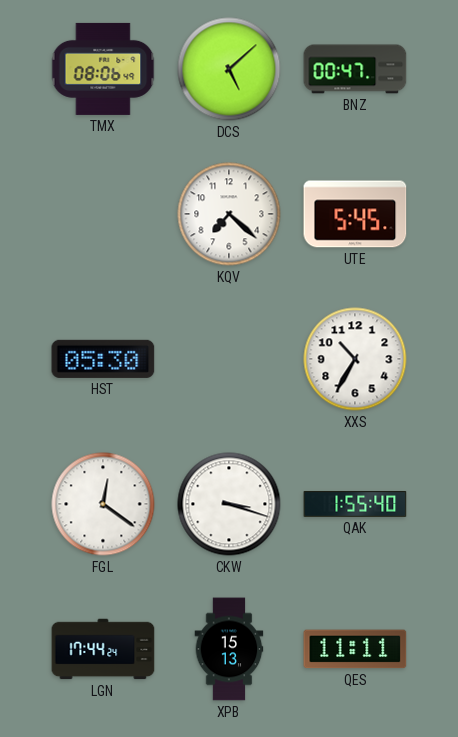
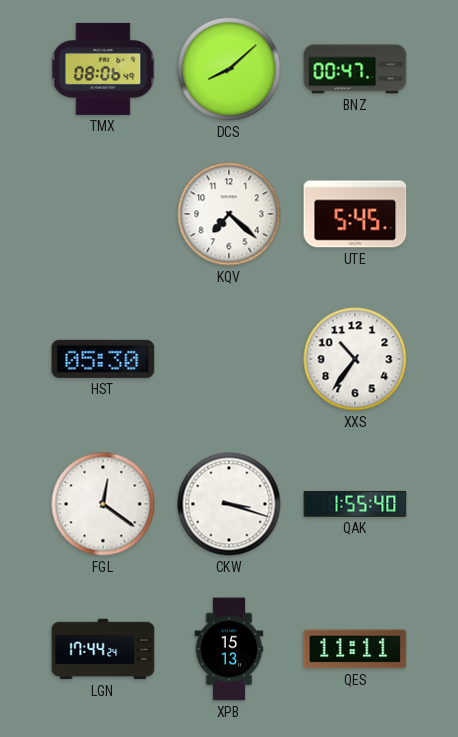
DCS: 5:08 -> 8:08
XXS: 10:35 -> 10:36
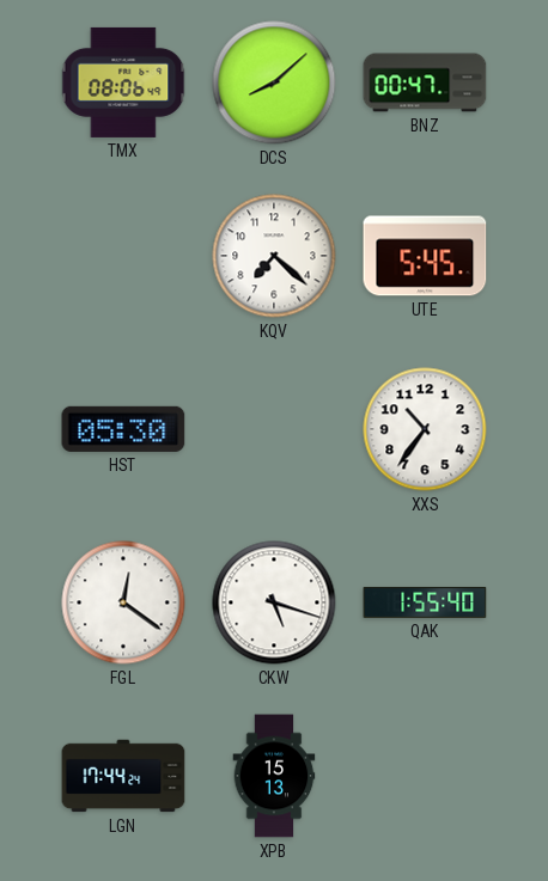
CKW: 3:18 -> 5:18
QES: 11:11 -> none
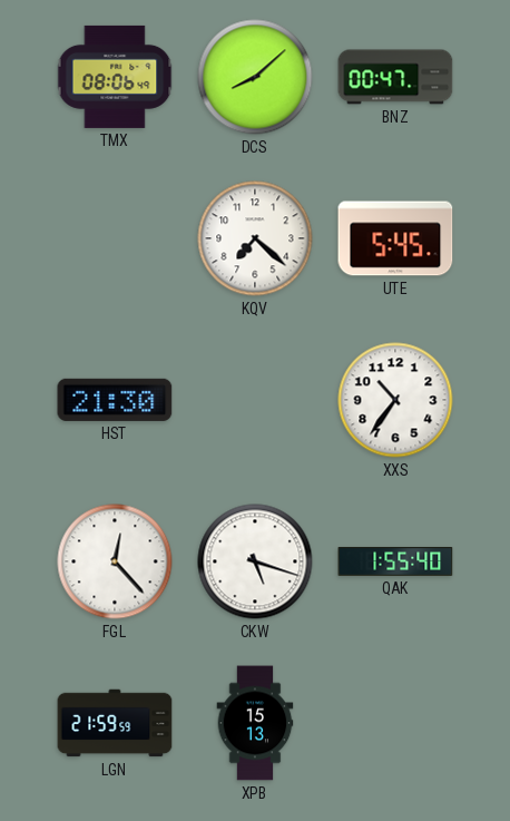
HST: 05:30 -> 21:30
FGL: 12:21 -> 12:23
LGN: 17:44 -> 21:59
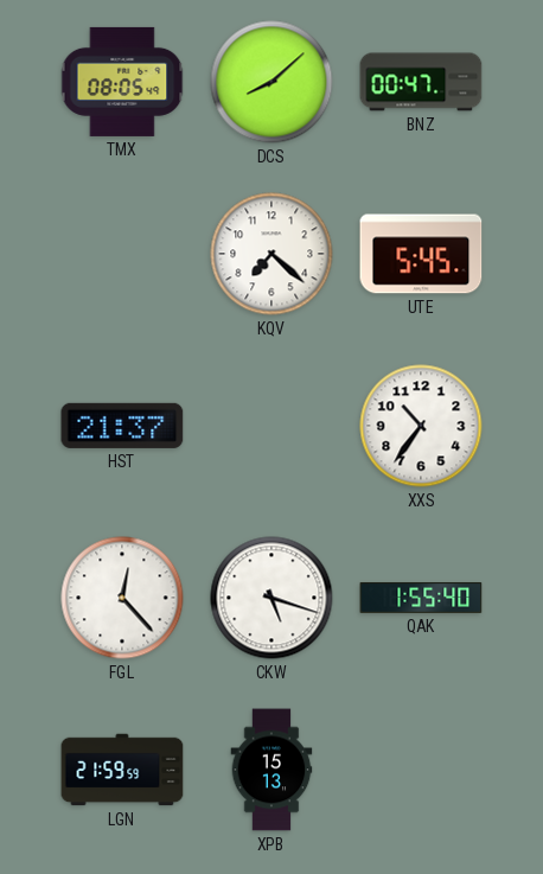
TMX: 08:06 -> 08:05
HST: 21:30 -> 21:37
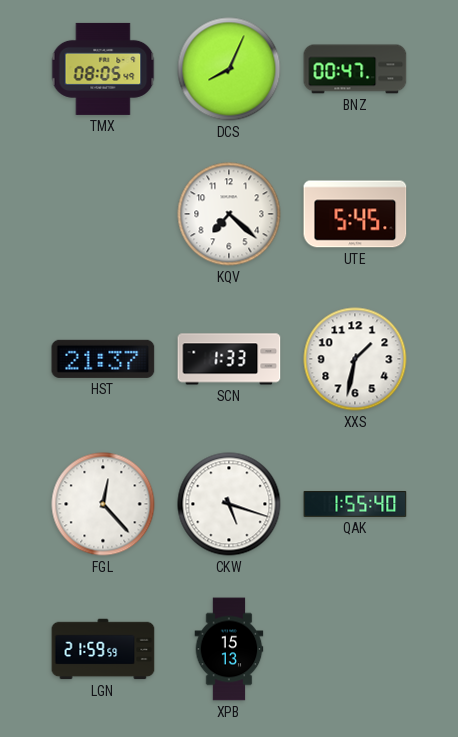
DCS: 8:08 -> 8:04
SCN: none -> 1:33
XXS: 10:36 -> 1:32
